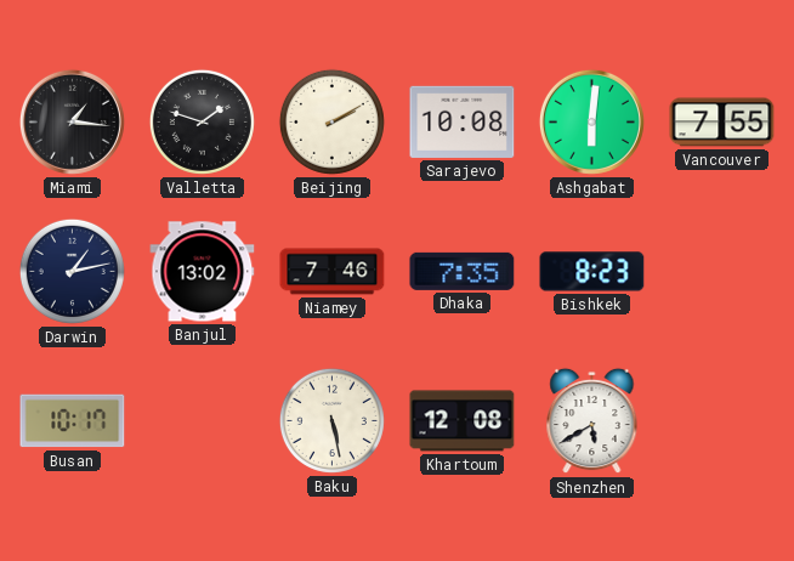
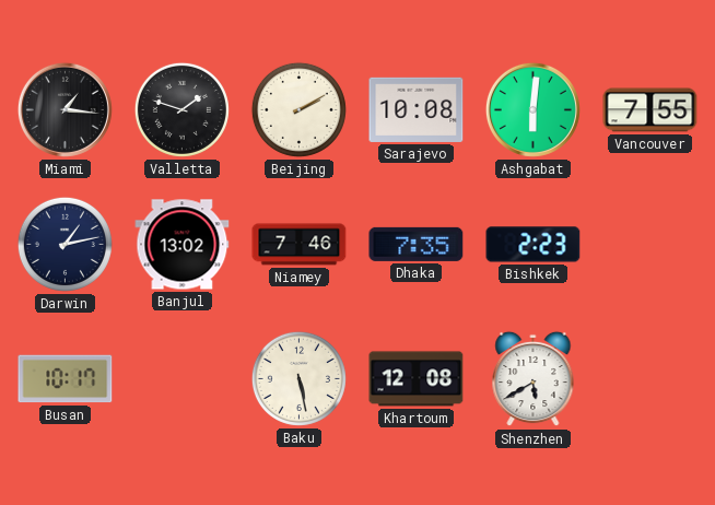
Bishkek: 8:23 -> 2:23
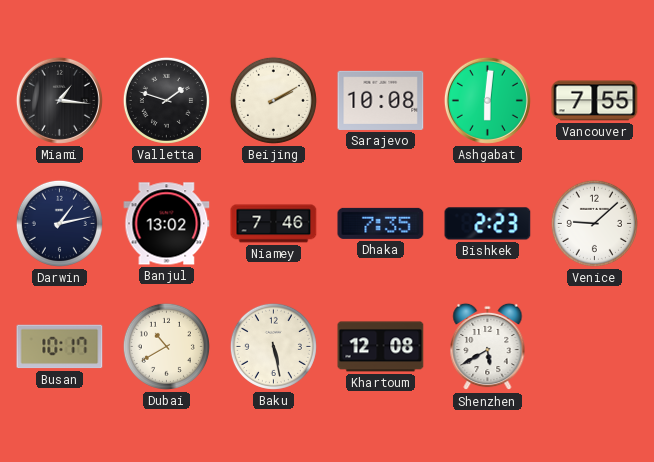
Venice: none -> 9:08
Dubai: none -> 10:40
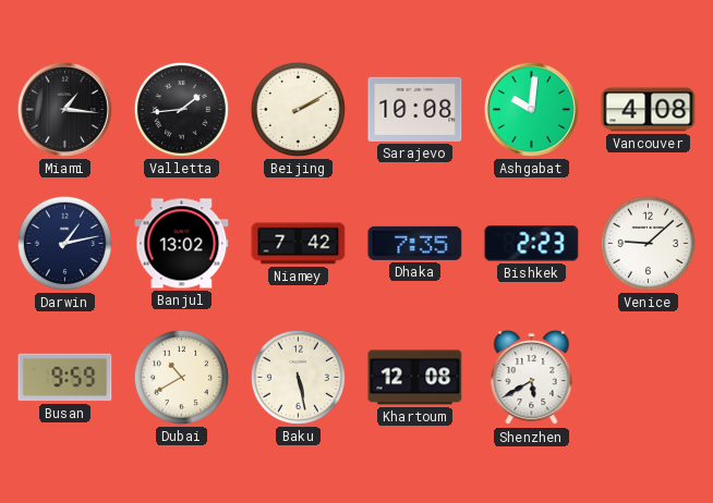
Valletta: 1:48 -> 1:44
Ashgabat: 6:01 -> 10:01
Vancouver: 7:55 -> 4:08
Niamey: 7:46 -> 7:42
Busan: 10:17 -> 9:59
